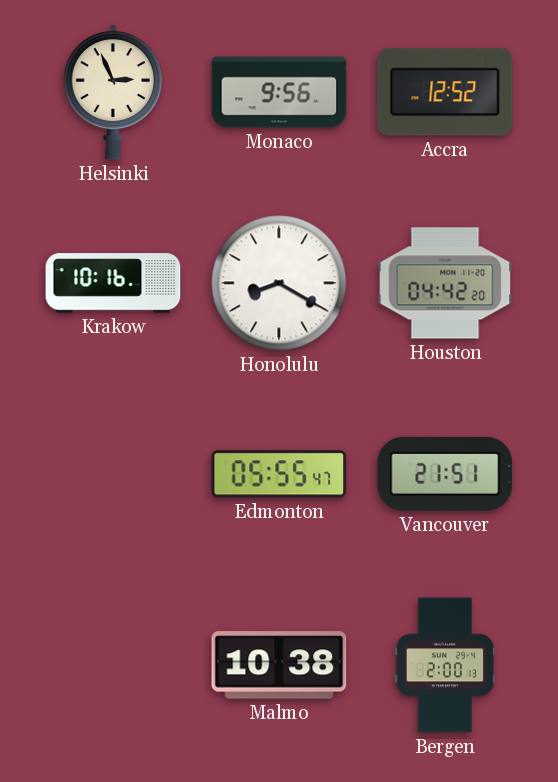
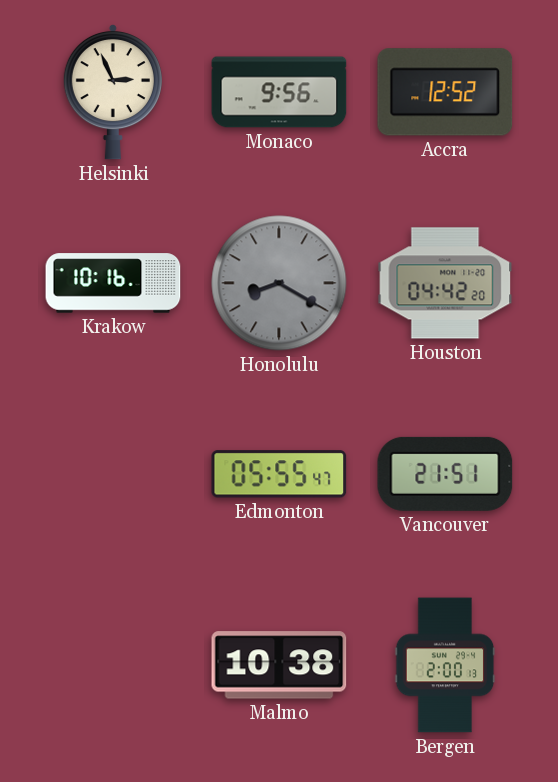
Honolulu dial: white -> grey
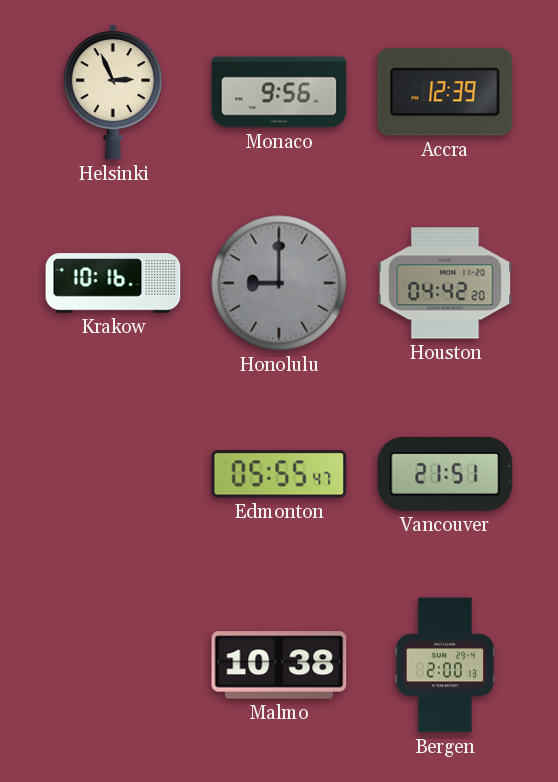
Accra: 12:52 -> 12:39
Honolulu: 8:20 -> 9:00
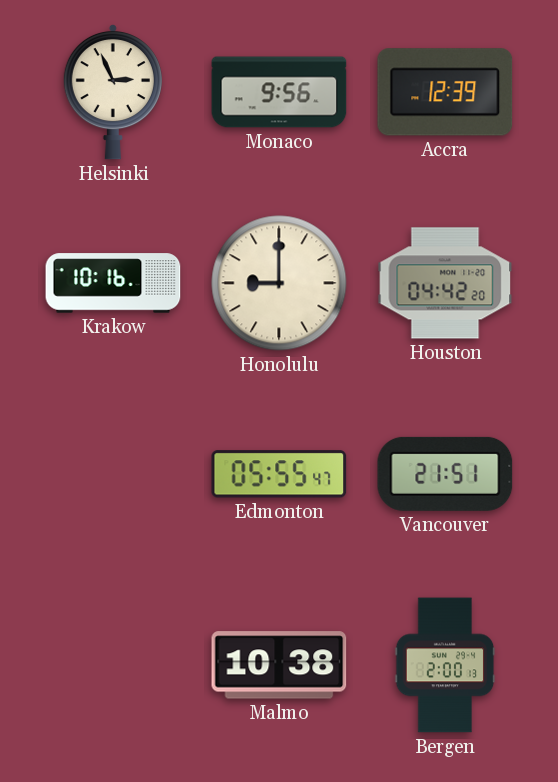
Honolulu dial: grey -> cream
